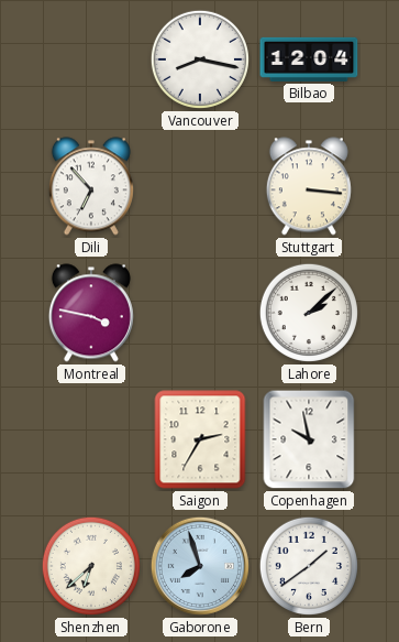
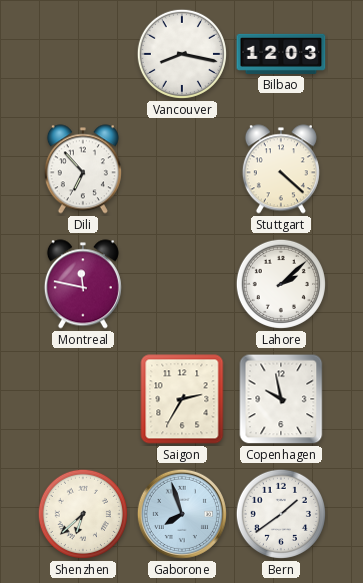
Bilbao: 12:04 -> 12:03
Stuttgart: 3:16 -> 4:22
Montreal: 3:47 -> 11:47
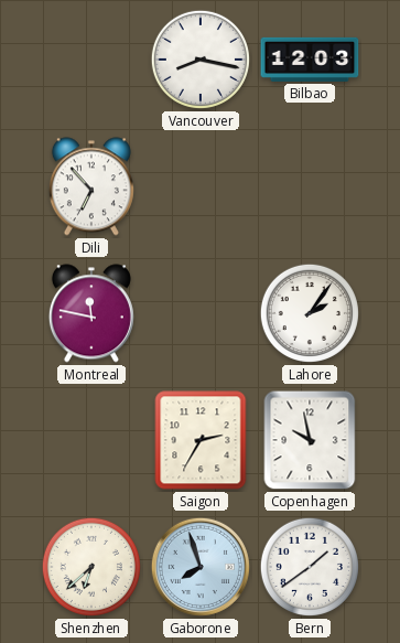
Stuttgart: 4:22 -> none
Lahore: 2:08 -> 2:06
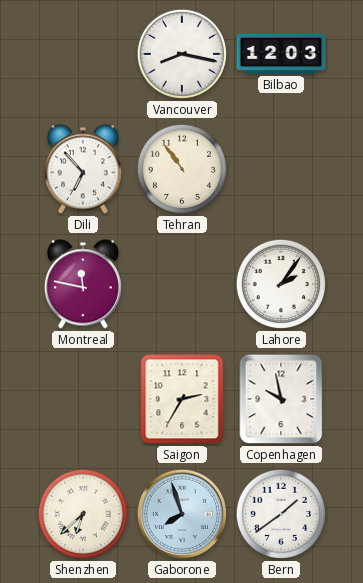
Tehran: none -> 10:54
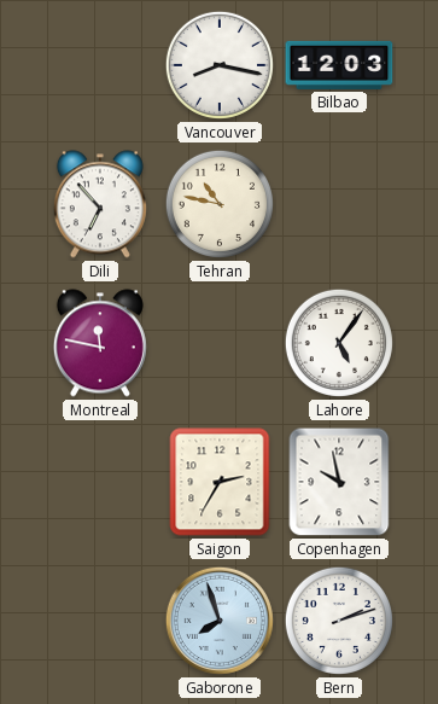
Tehran: 10:54 -> 10:47
Lahore: 2:06 -> 5:06
Shenzhen: 6:38 -> none
Bern: 1:39 -> 2:12
